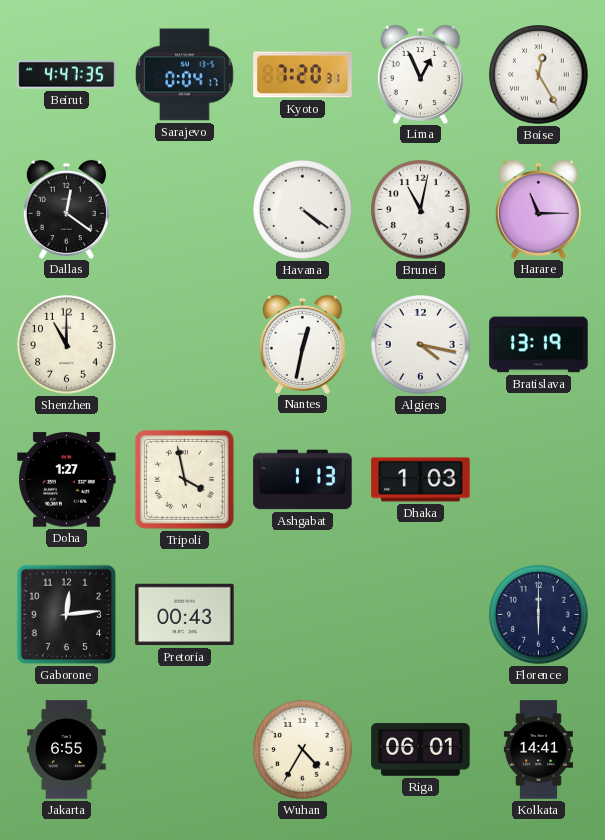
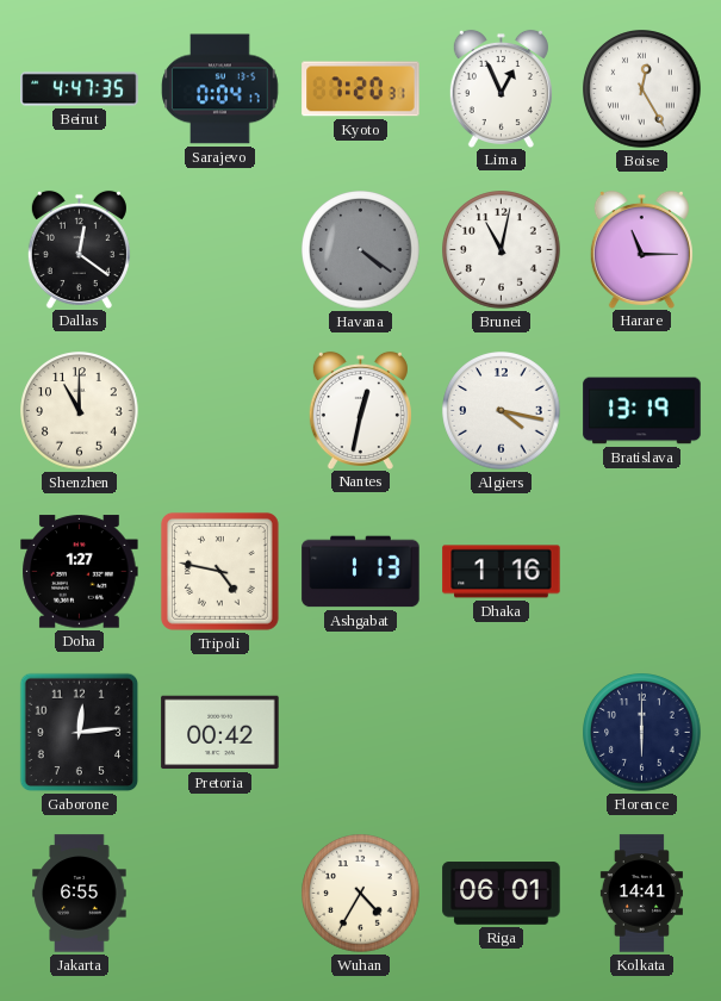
Havana dial: white -> grey
Tripoli: 3:58 -> 4:47
Dhaka: 1:03 -> 1:16
Pretoria: 00:43 -> 00:42
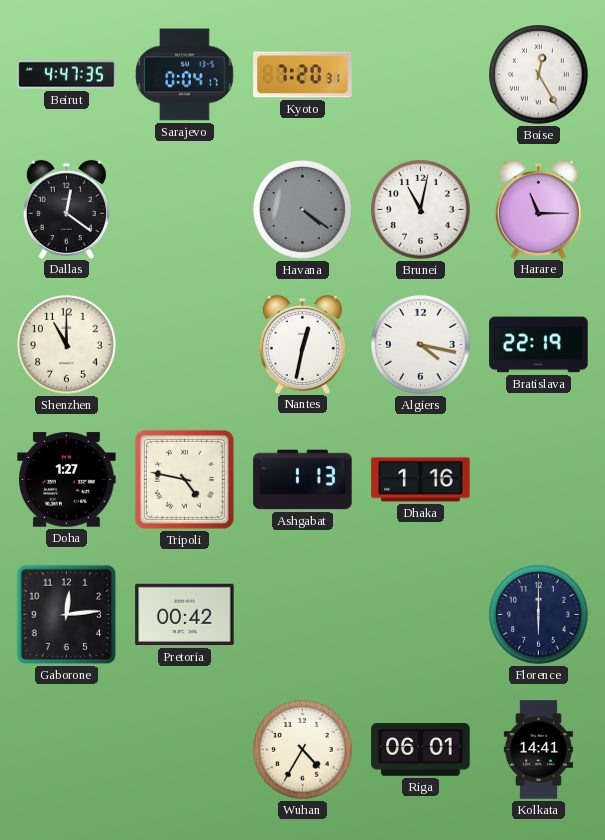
Lima: 12:56 -> none
Bratislava: 13:19 -> 22:19
Jakarta: 6:55 -> none
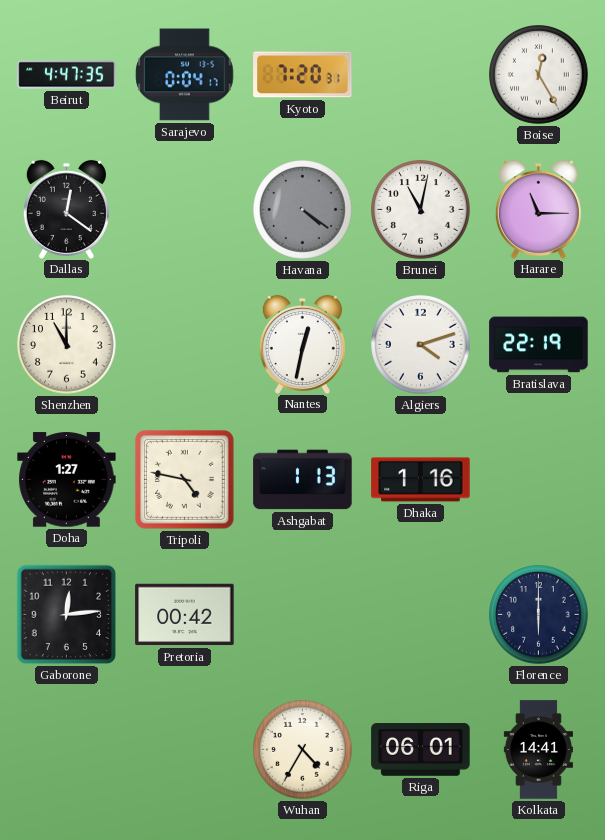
Algiers: 4:17 -> 4:12
